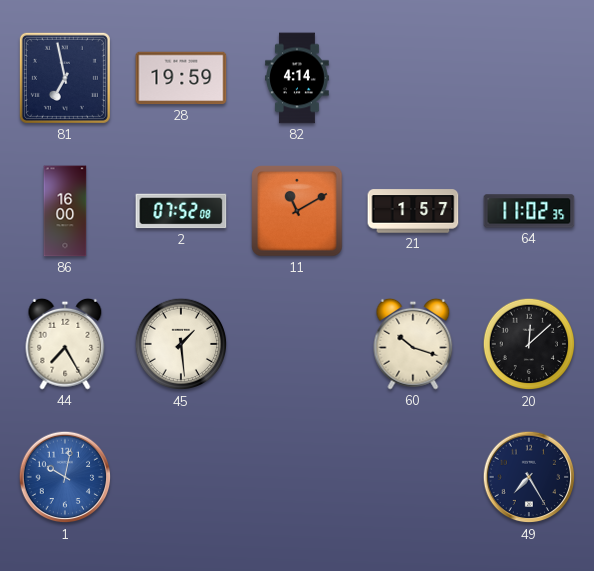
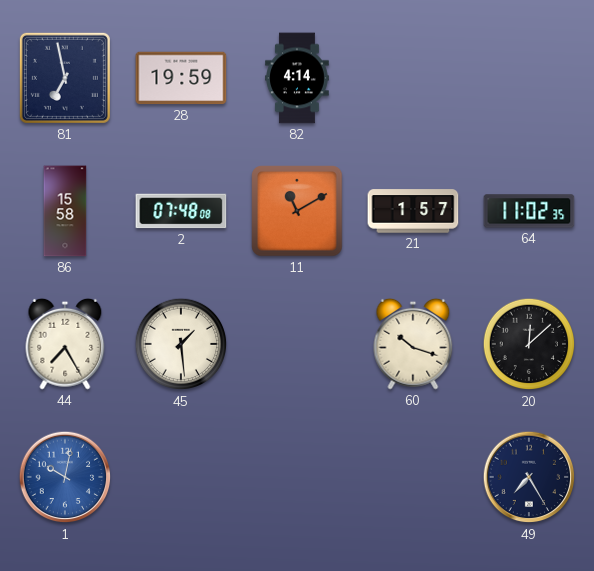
86: 16:00 -> 15:58
2: 07:52 -> 07:48
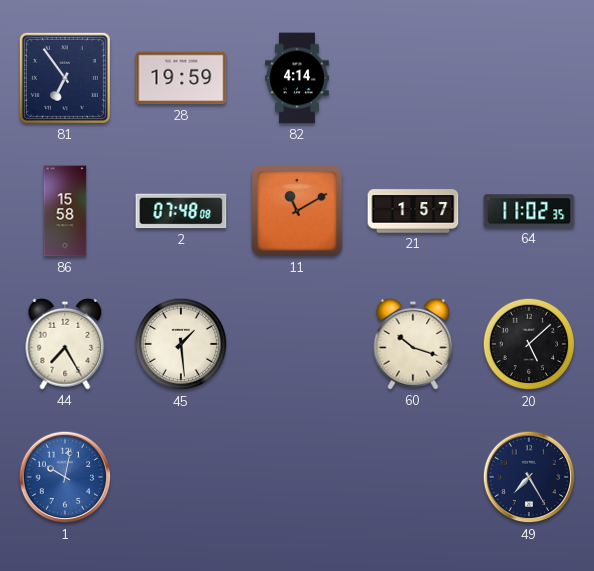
81: 6:58 -> 6:54
20: 12:08 -> 5:08
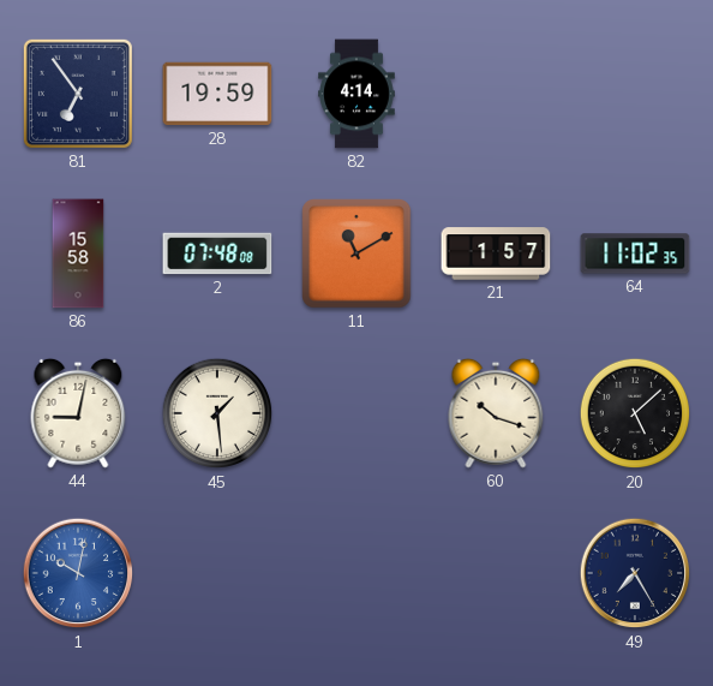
44: 7:25 -> 9:02
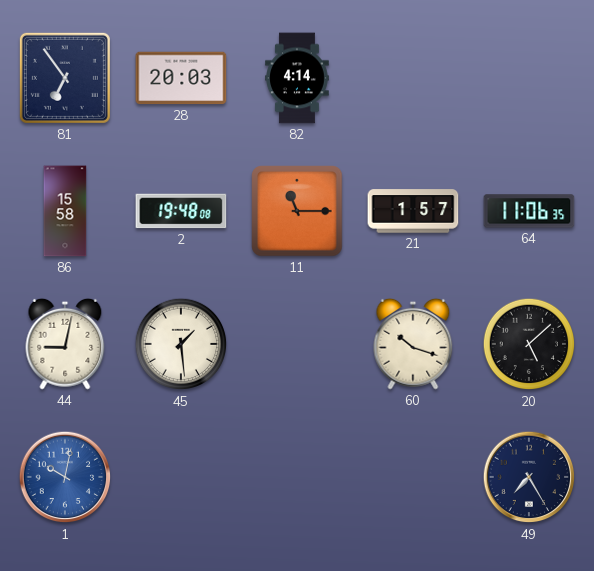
28: 19:59 -> 20:03
2: 07:48 -> 19:48
11: 11:10 -> 11:15
64: 11:02 -> 11:06
